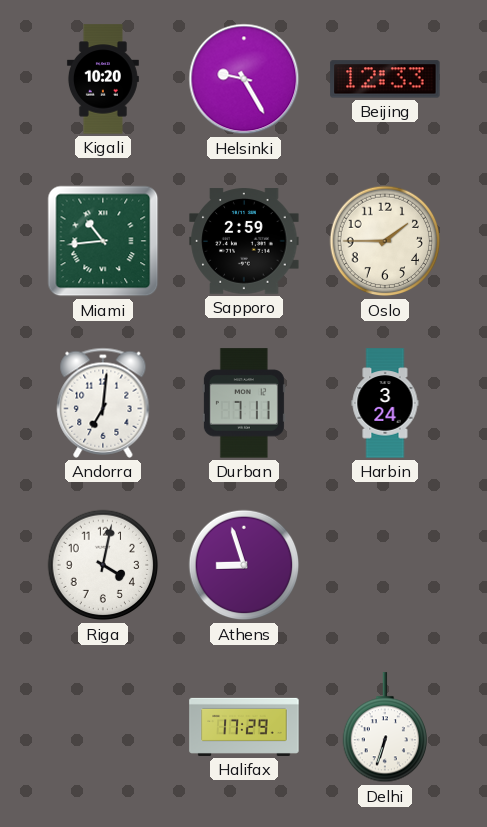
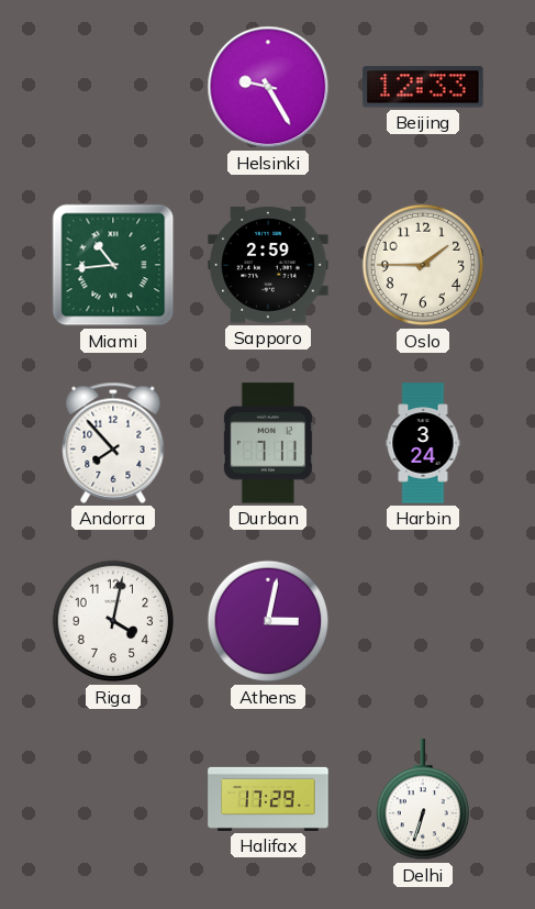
Kigali: 10:20 -> none
Andorra: 7:01 -> 7:53
Athens: 8:57 -> 3:02
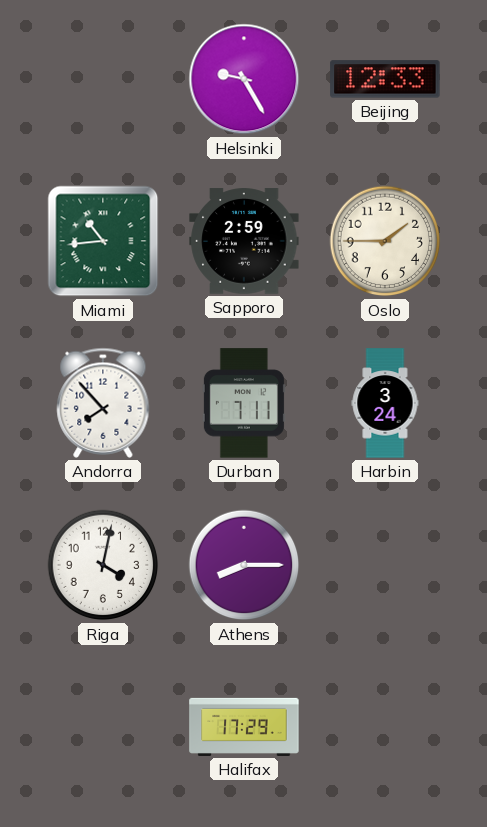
Athens: 3:02 -> 8:15
Delhi: 6:33 -> none
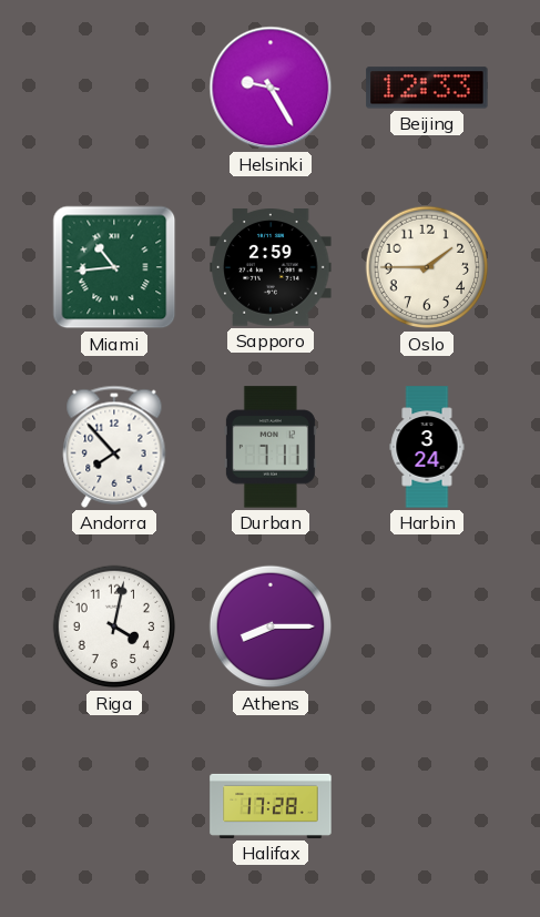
Halifax: 17:29 -> 17:28
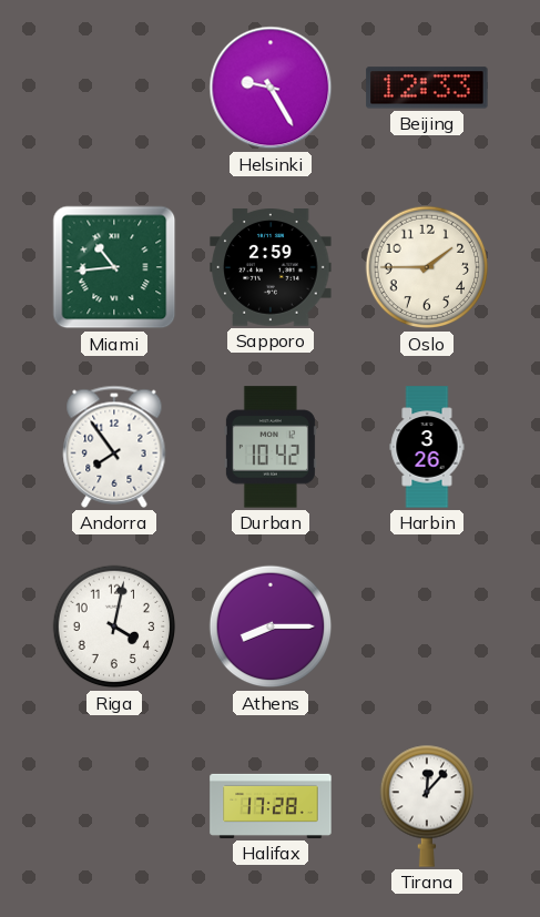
Andorra: 7:53 -> 7:54
Durban: 7:11 -> 10:42
Harbin: 3:24 -> 3:26
Tirana: none -> 12:07
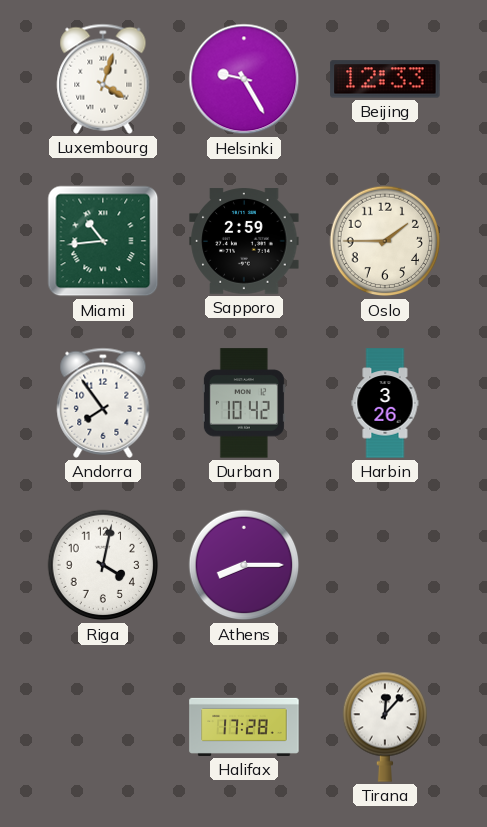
Luxembourg: none -> 4:03
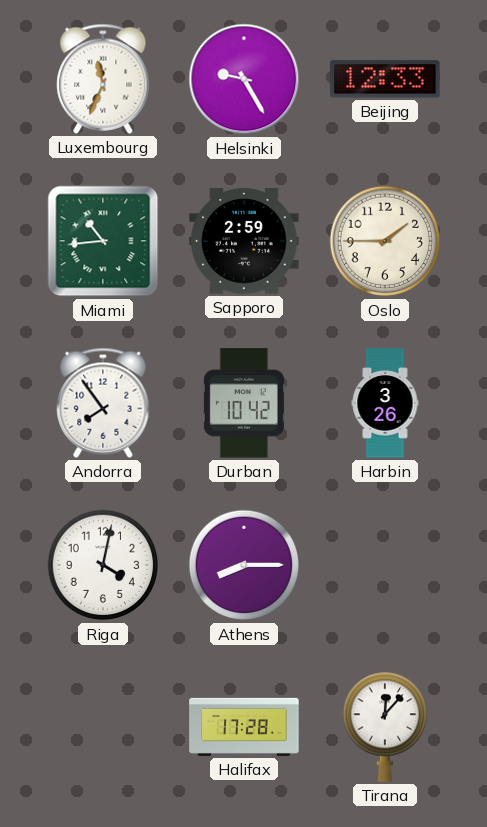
Luxembourg: 4:03 -> 11:34
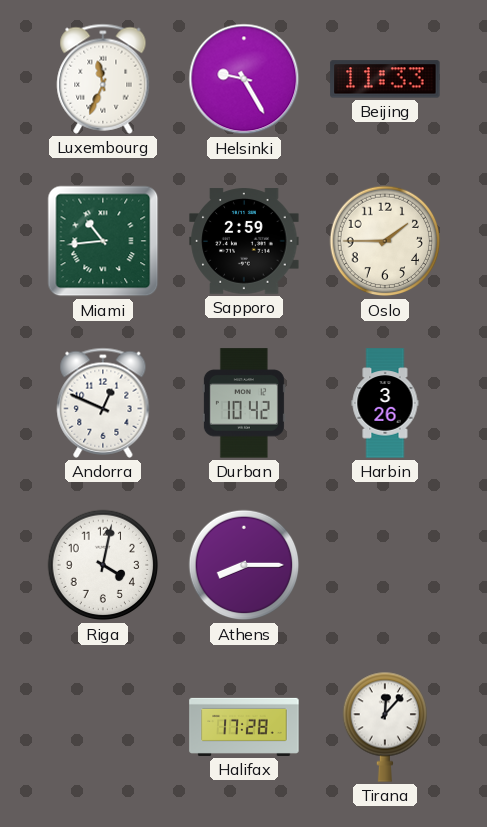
Beijing: 12:33 -> 11:33
Andorra: 7:54 -> 12:49
